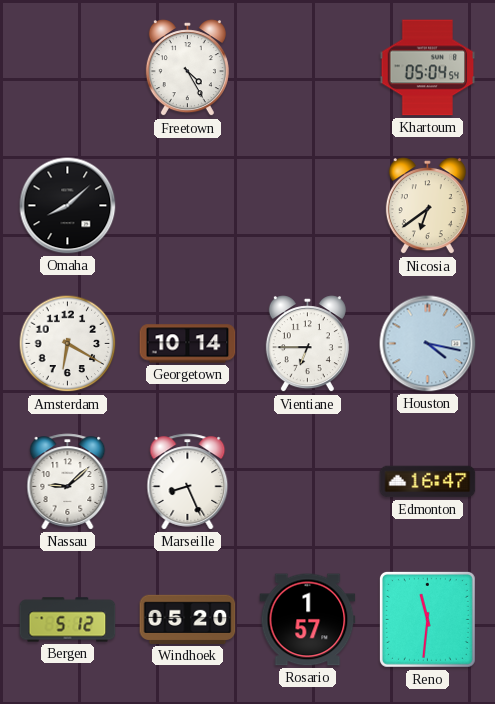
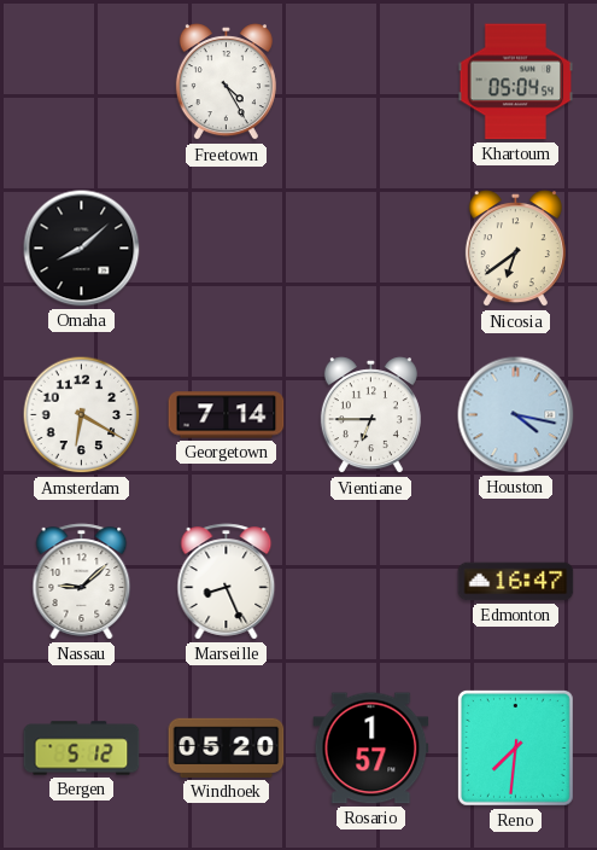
Georgetown: 10:14 -> 7:14
Reno: 11:31 -> 7:31
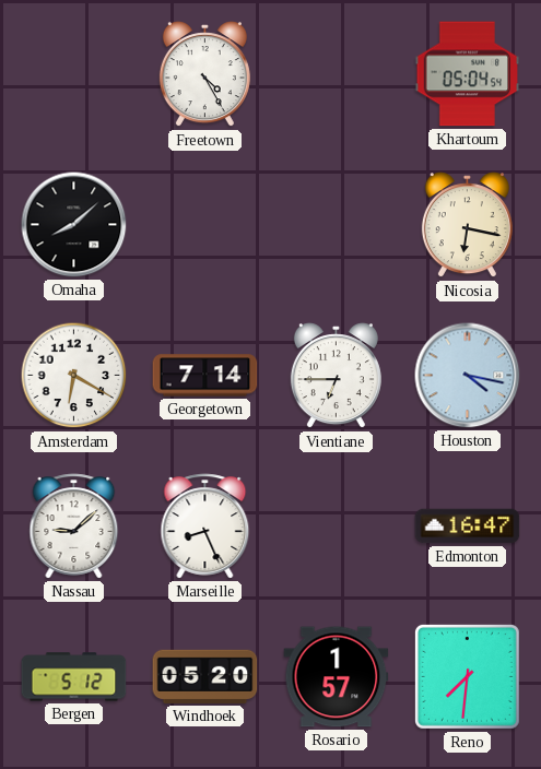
Nicosia: 6:39 -> 6:17
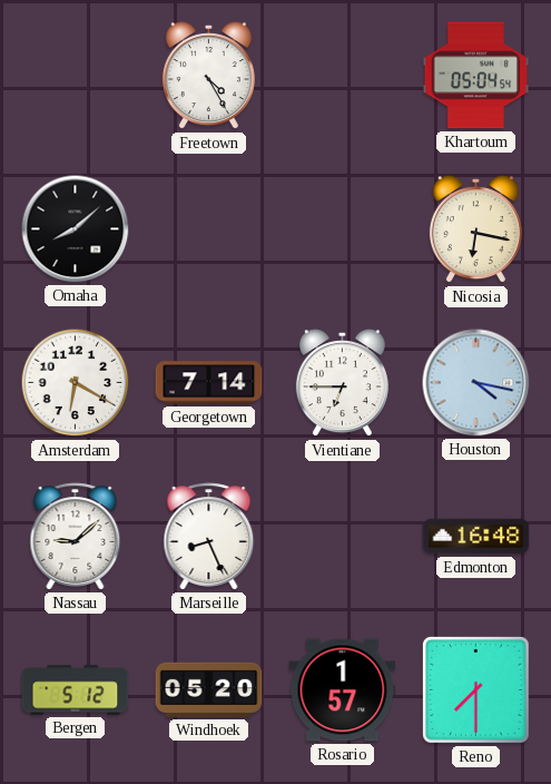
Edmonton: 16:47 -> 16:48
Reno: 7:31 -> 7:30
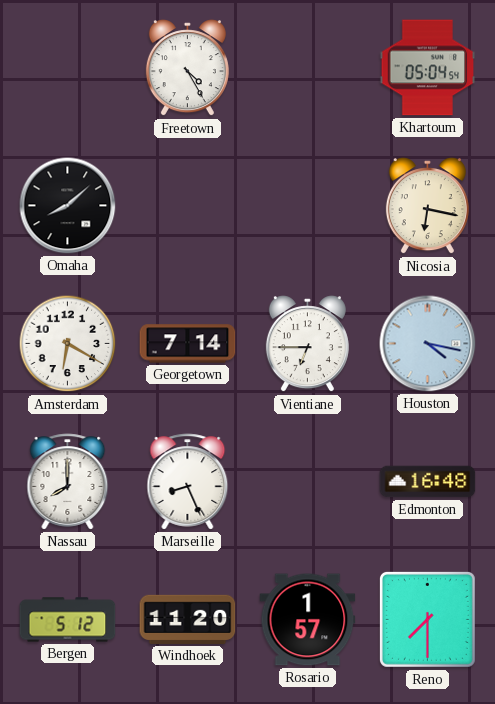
Nassau: 9:08 -> 8:00
Windhoek: 05:20 -> 11:20
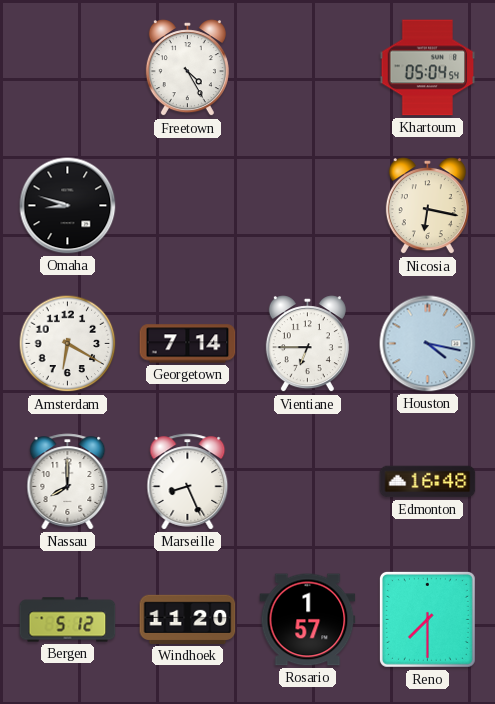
Omaha: 8:08 -> 8:48
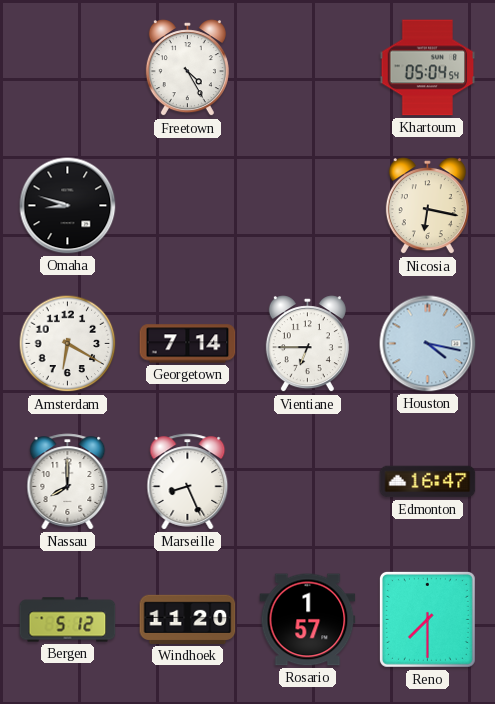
Edmonton: 16:48 -> 16:47
